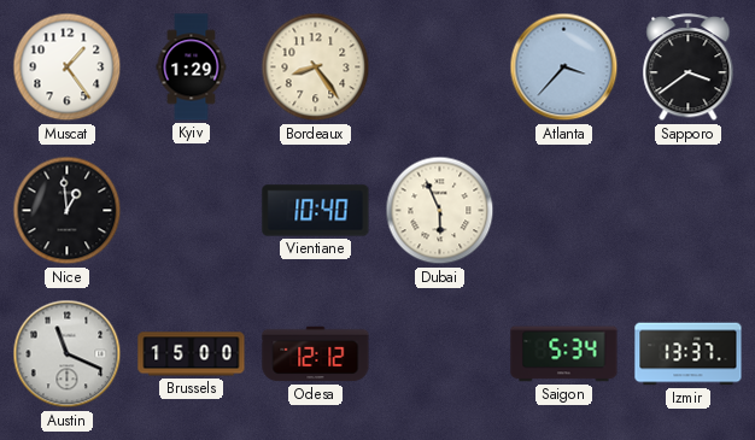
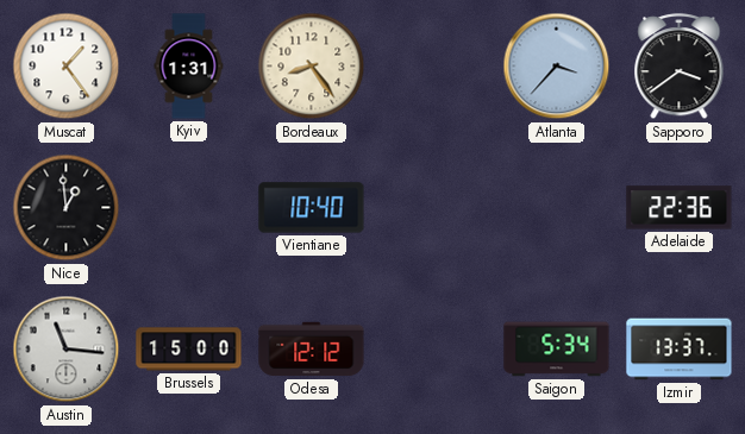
Kyiv: 1:29 -> 1:31
Dubai: 5:56 -> none
Adelaide: none -> 22:36
Austin: 11:19 -> 11:16
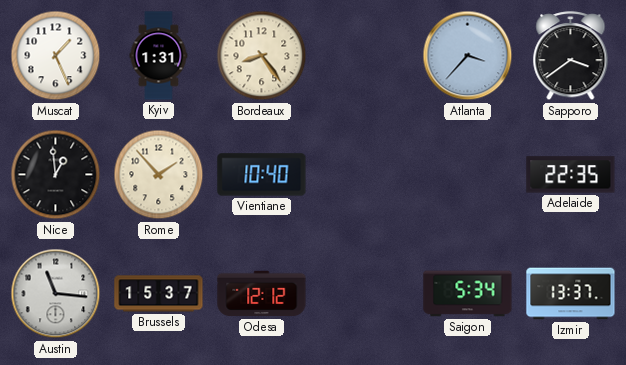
Muscat: 1:24 -> 1:26
Rome: none -> 1:53
Adelaide: 22:36 -> 22:35
Brussels: 15:00 -> 15:37
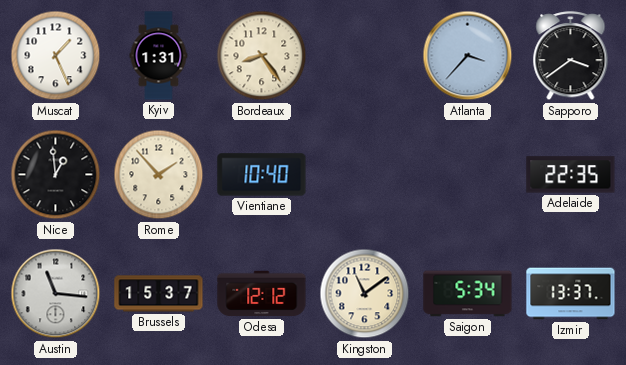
Kingston: none -> 11:09
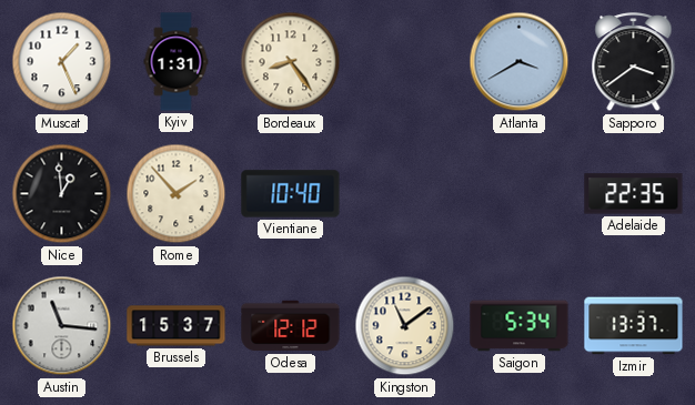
Atlanta: 3:37 -> 3:40
